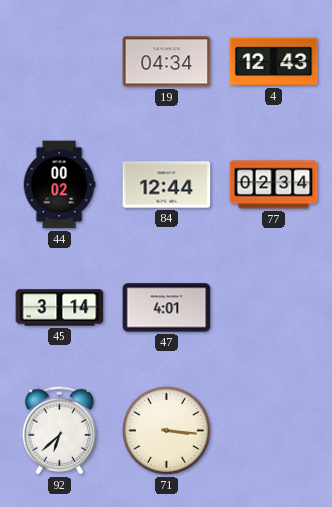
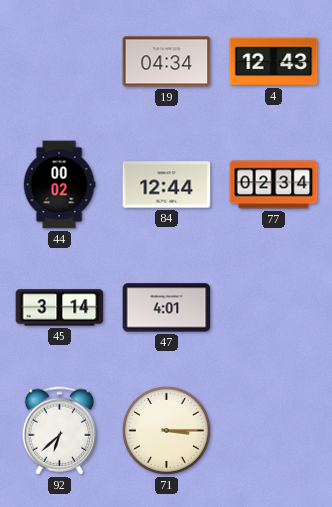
71: 3:16 -> 3:15
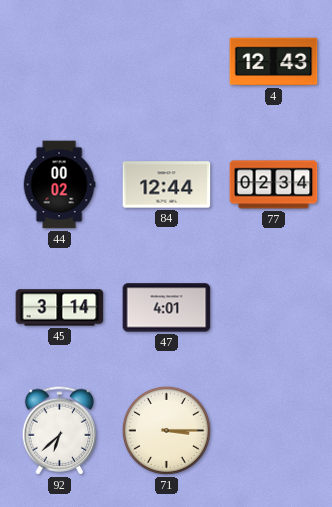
19: 04:34 -> none
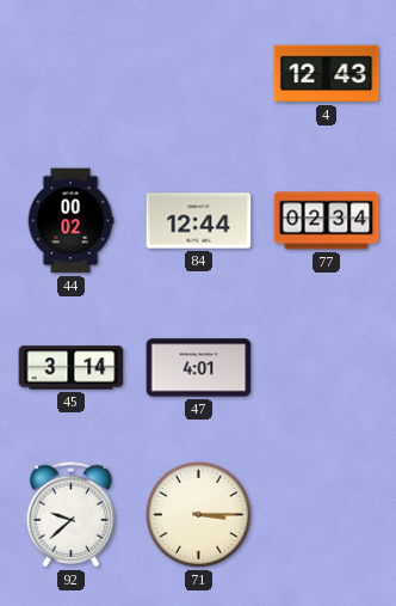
92: 6:38 -> 9:38
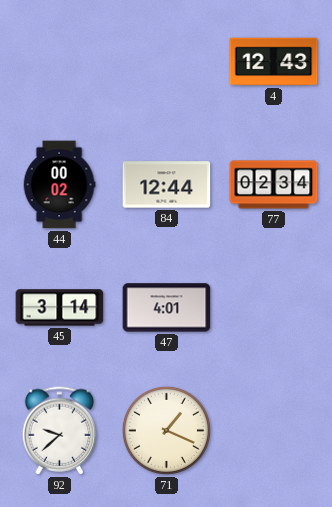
71: 3:15 -> 1:19
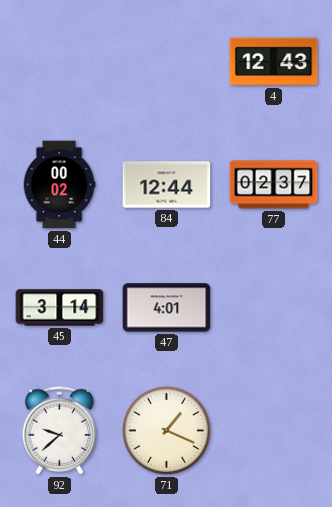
77: 02:34 -> 02:37
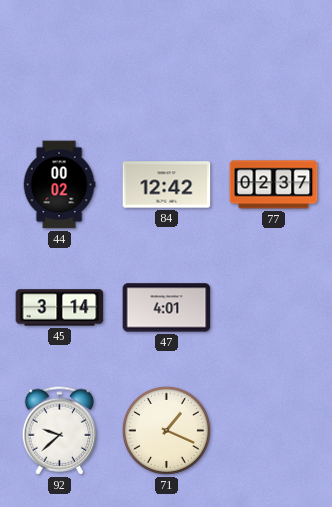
4: 12:43 -> none
84: 12:44 -> 12:42
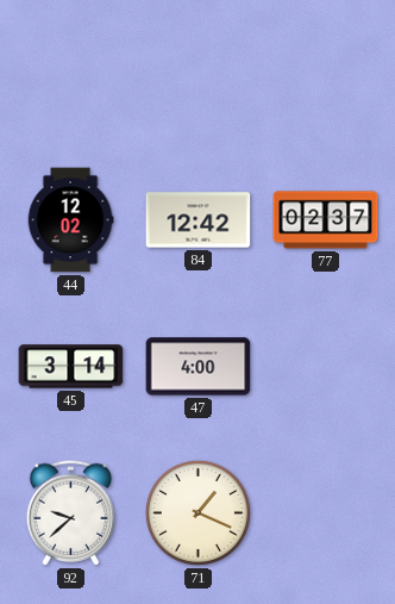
44: 00:02 -> 12:02
47: 4:01 -> 4:00
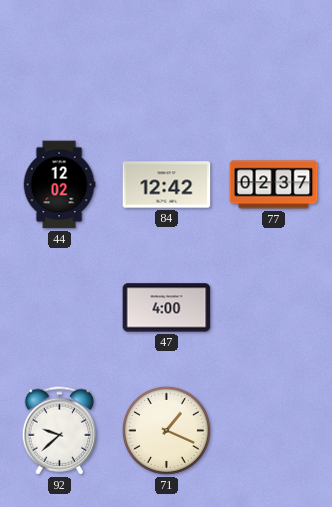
45: 3:14 -> none
